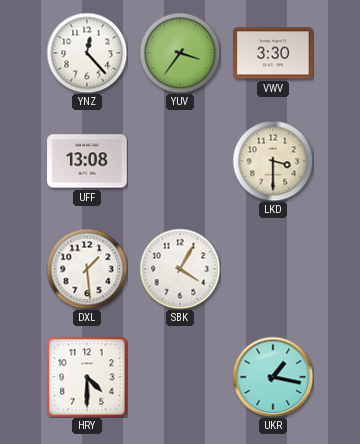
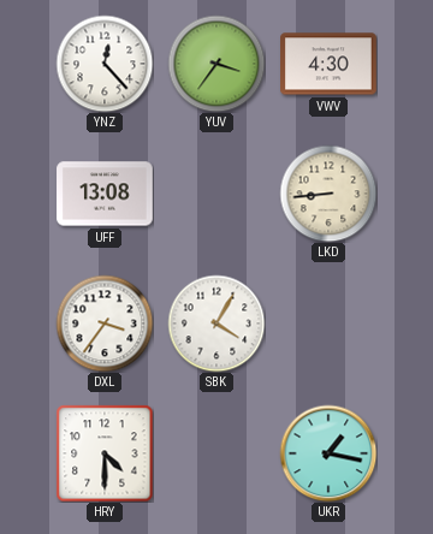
VWV: 3:30 -> 4:30
LKD: 3:30 -> 8:44
DXL: 1:29 -> 3:36
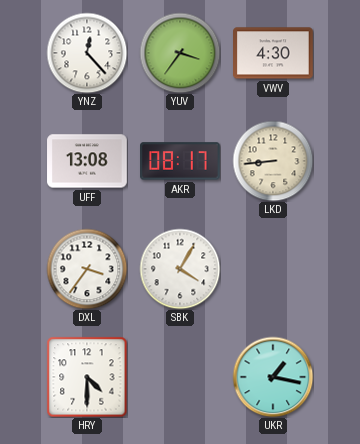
AKR: none -> 08:17
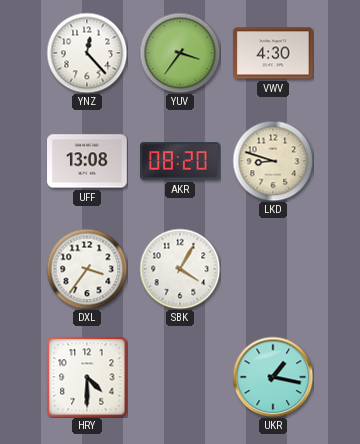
AKR: 08:17 -> 08:20
LKD: 8:44 -> 8:48
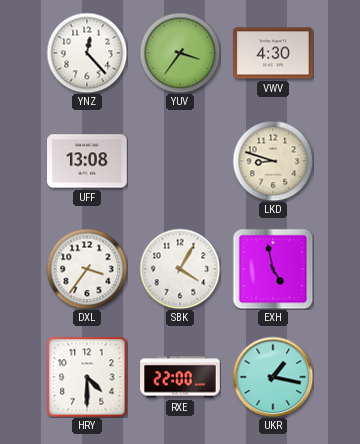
AKR: 08:20 -> none
EXH: none -> 4:58
RXE: none -> 22:00
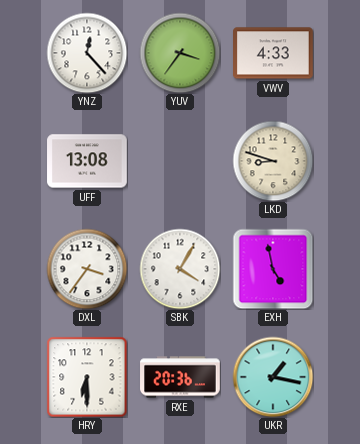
VWV: 4:30 -> 4:33
HRY: 4:30 -> 6:30
RXE: 22:00 -> 20:36
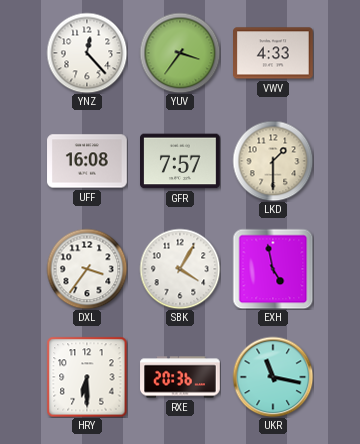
UFF: 13:08 -> 16:08
GFR: none -> 7:57
LKD: 8:48 -> 1:30
UKR: 1:17 -> 11:17
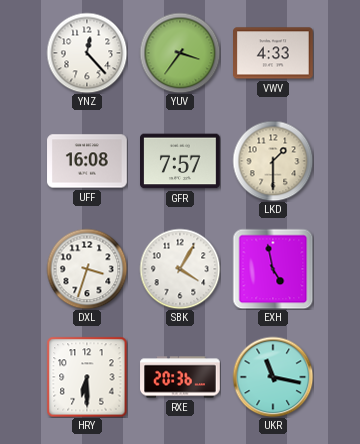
DXL: 3:36 -> 3:33
